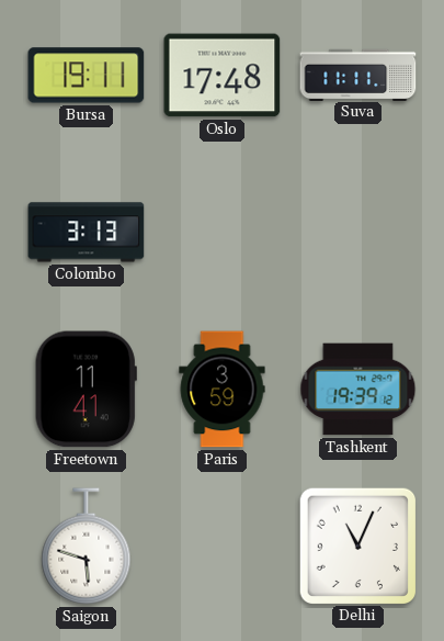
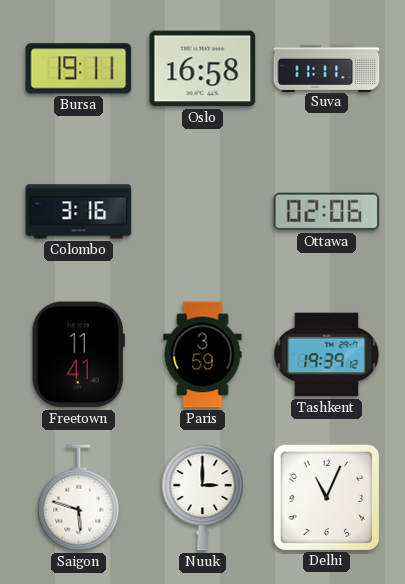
Oslo: 17:48 -> 16:58
Colombo: 3:13 -> 3:16
Ottawa: none -> 02:06
Nuuk: none -> 3:00
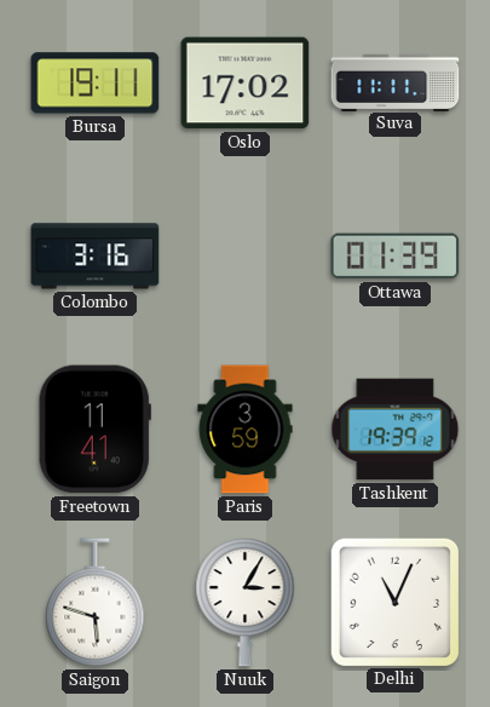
Oslo: 16:58 -> 17:02
Ottawa: 02:06 -> 01:39
Nuuk: 3:00 -> 3:05
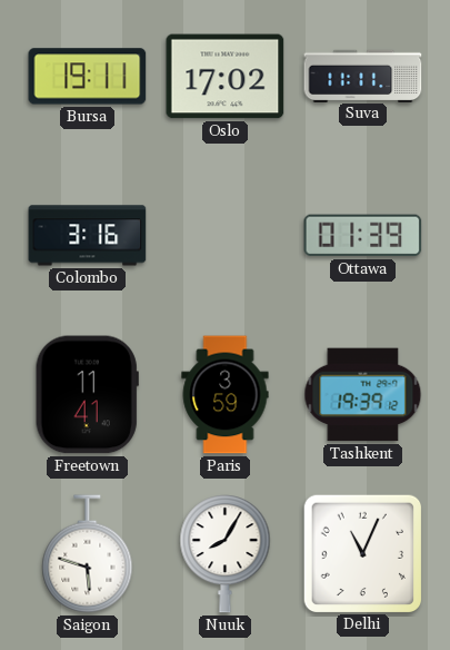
Nuuk: 3:05 -> 8:05
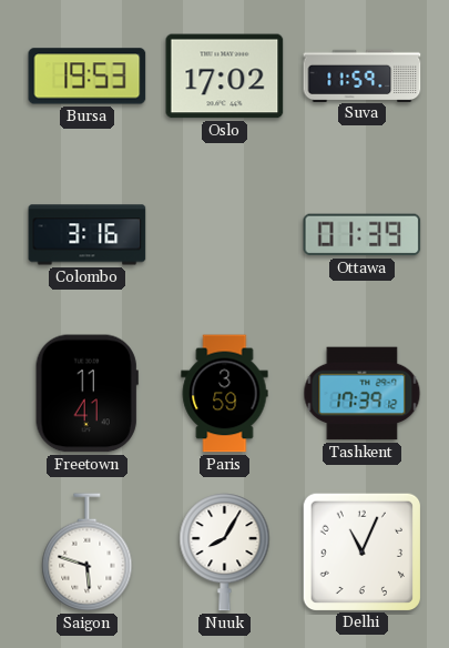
Bursa: 19:11 -> 19:53
Suva: 11:11 -> 11:59
Tashkent: 19:39 -> 17:39
